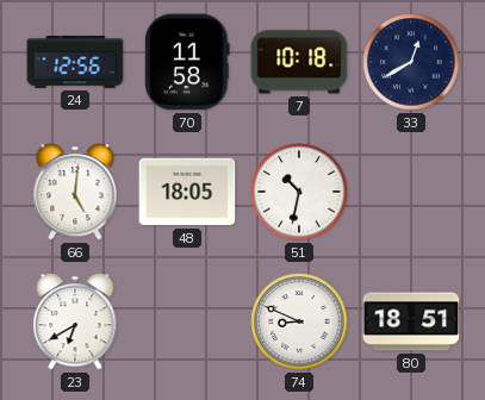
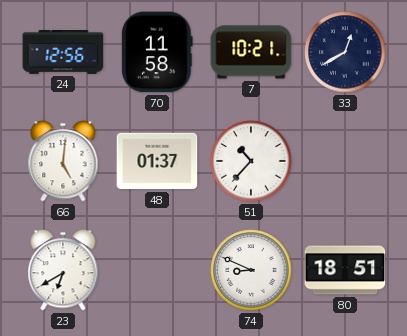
7: 10:18 -> 10:21
48: 18:05 -> 01:37
51: 10:32 -> 10:37
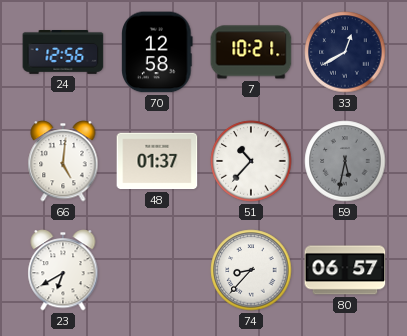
70: 11:58 -> 12:58
59: none -> 5:32
74: 8:49 -> 8:37
80: 18:51 -> 06:57
